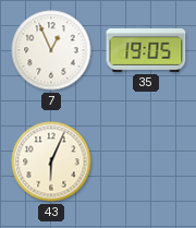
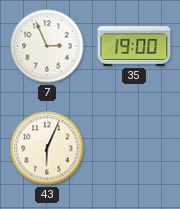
7: 12:56 -> 2:56
35: 19:05 -> 19:00
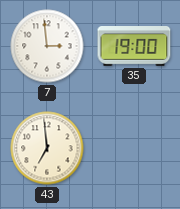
7: 2:56 -> 2:59
43: 6:04 -> 6:59
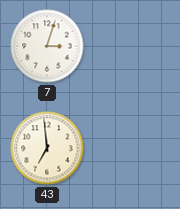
7: 2:59 -> 3:03
35: 19:00 -> none
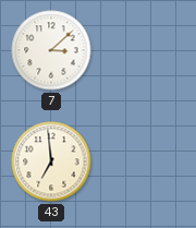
7: 3:03 -> 3:08
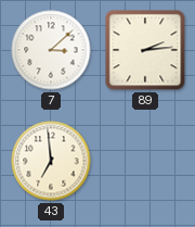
89: none -> 2:14
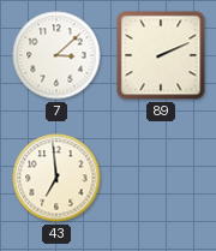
89: 2:14 -> 2:11
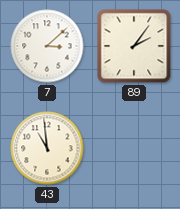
89: 2:11 -> 2:06
43: 6:59 -> 10:59
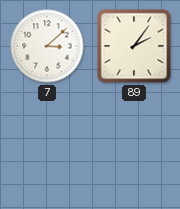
43: 10:59 -> none
